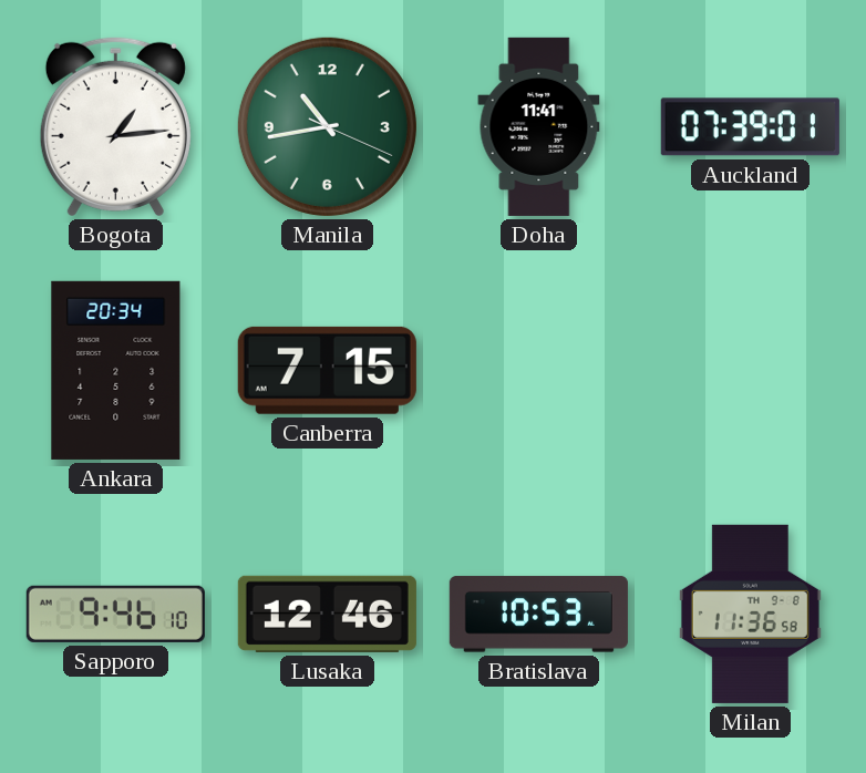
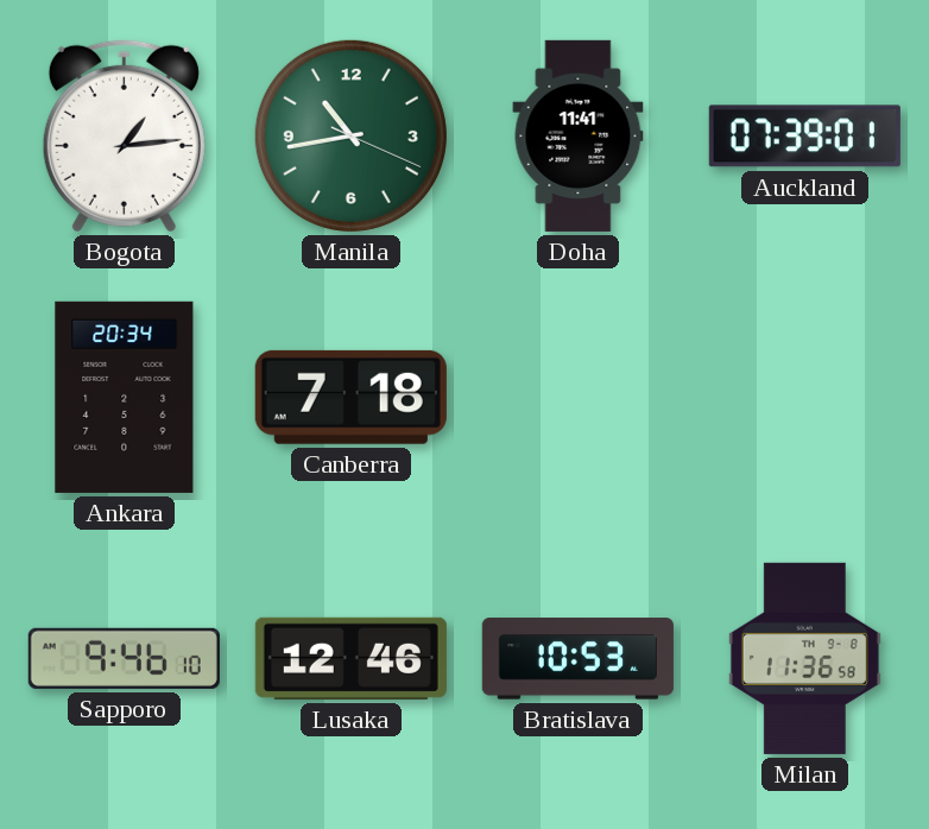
Canberra: 7:15 -> 7:18
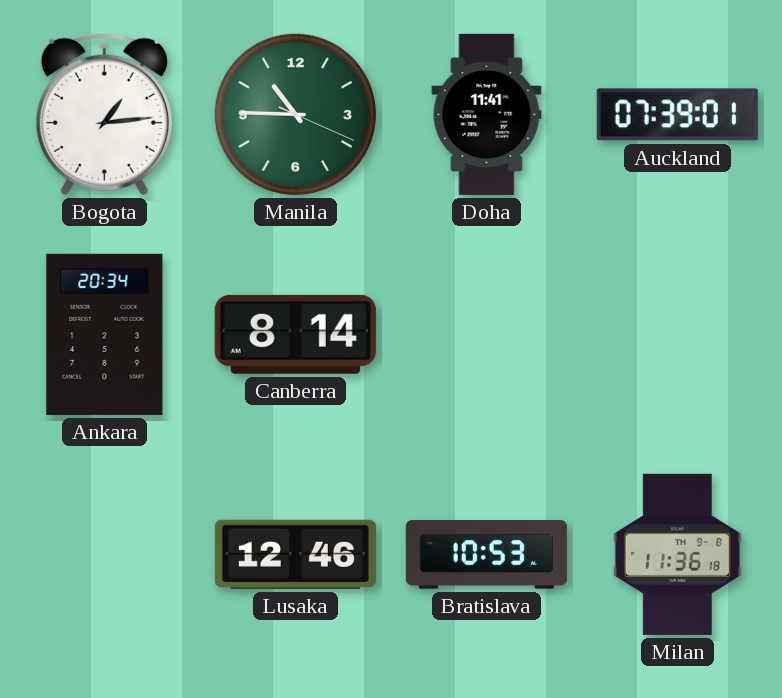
Manila: 10:43 -> 10:45
Canberra: 7:18 -> 8:14
Sapporo: 9:46 -> none
Milan: 11:36:58 -> 11:36:18
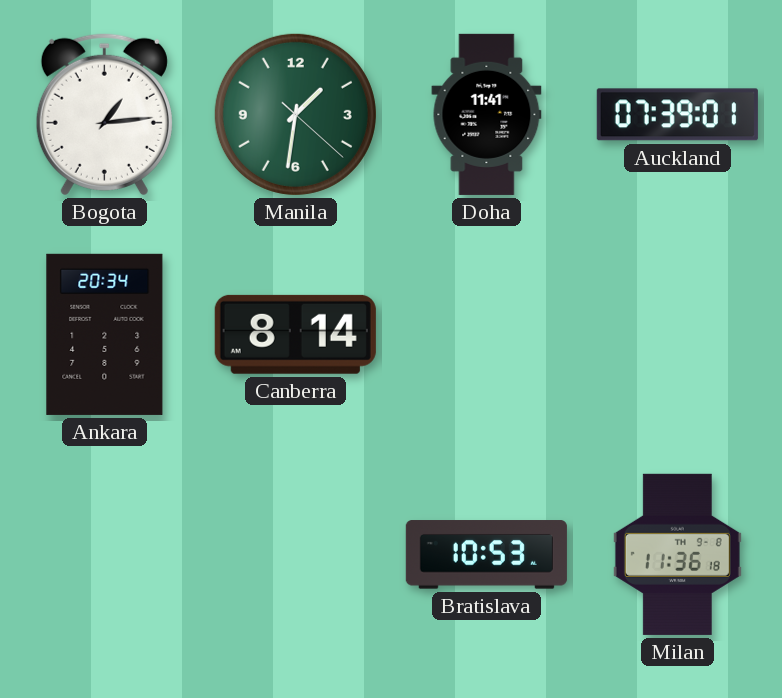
Manila: 10:45 -> 1:31
Lusaka: 12:46 -> none
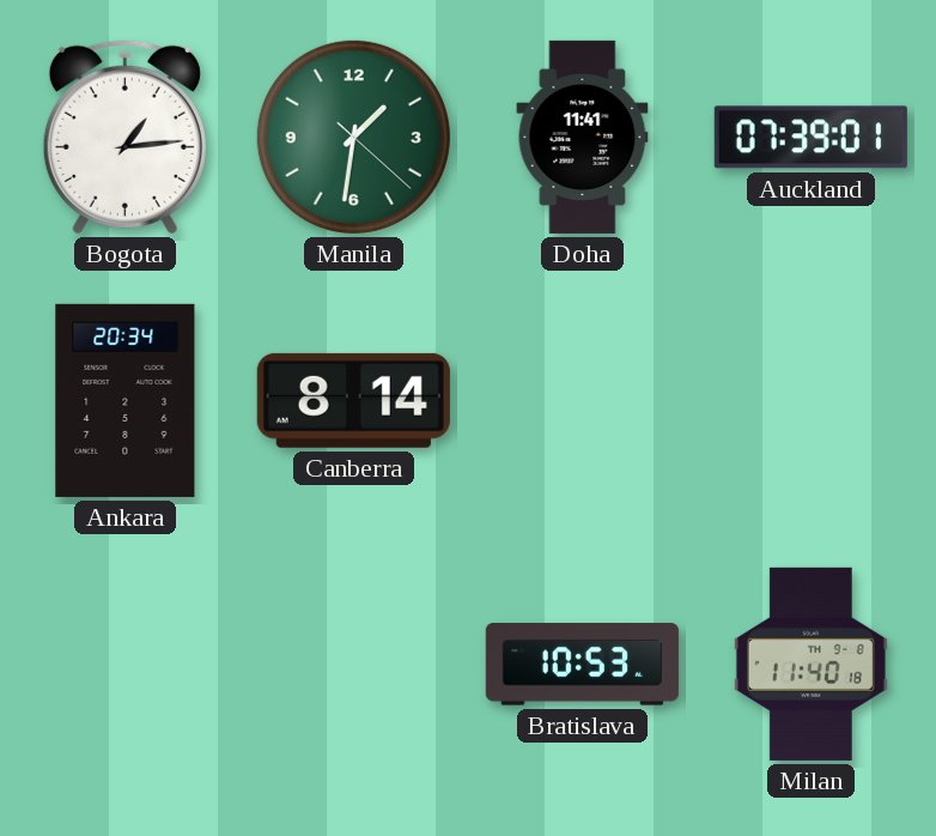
Milan: 11:36 -> 11:40
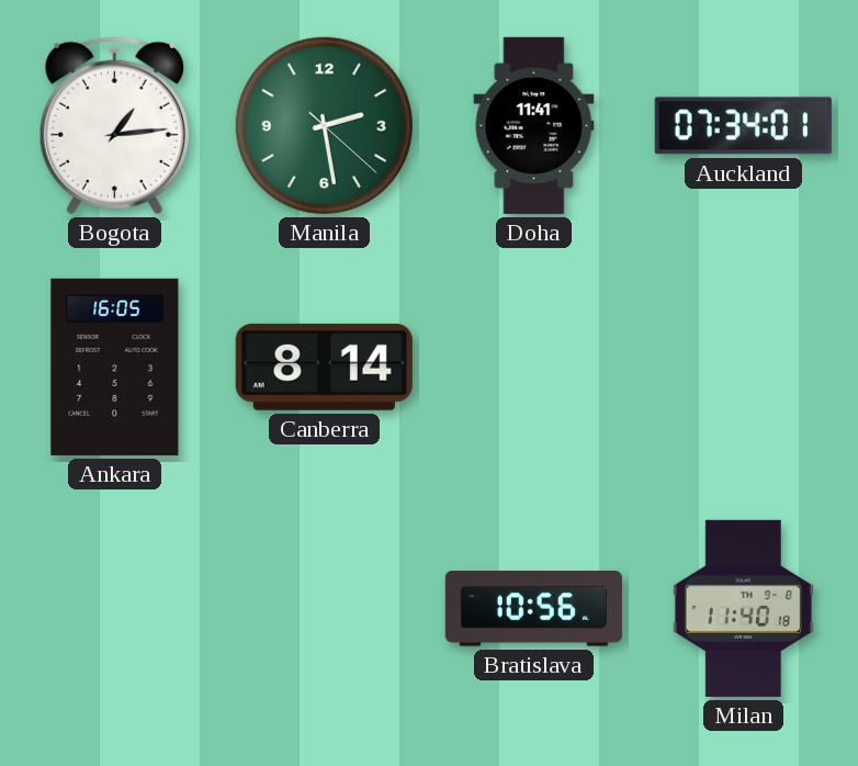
Manila: 1:31 -> 2:28
Auckland: 07:39 -> 07:34
Ankara: 20:34 -> 16:05
Bratislava: 10:53 -> 10:56
